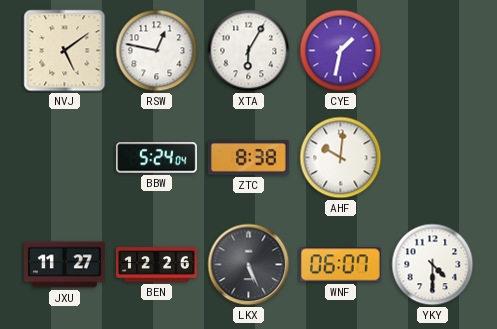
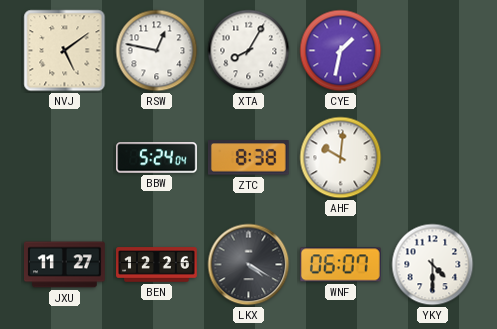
XTA: 6:05 -> 8:05
LKX: 5:26 -> 4:20
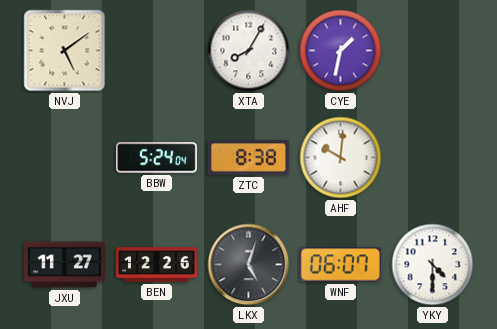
RSW: 12:47 -> none
LKX: 4:20 -> 5:03
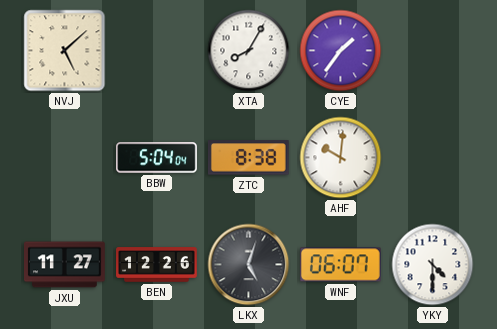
NVJ: 5:09 -> 5:08
CYE: 1:32 -> 1:36
BBW: 5:24 -> 5:04
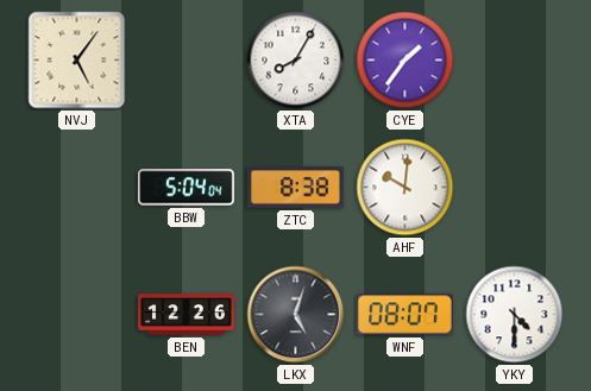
NVJ: 5:08 -> 5:06
JXU: 11:27 -> none
WNF: 06:07 -> 08:07
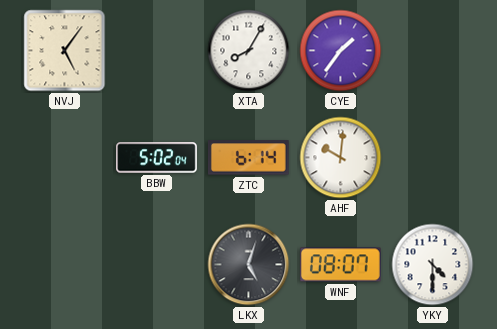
BBW: 5:04 -> 5:02
ZTC: 8:38 -> 6:14
BEN: 12:26 -> none
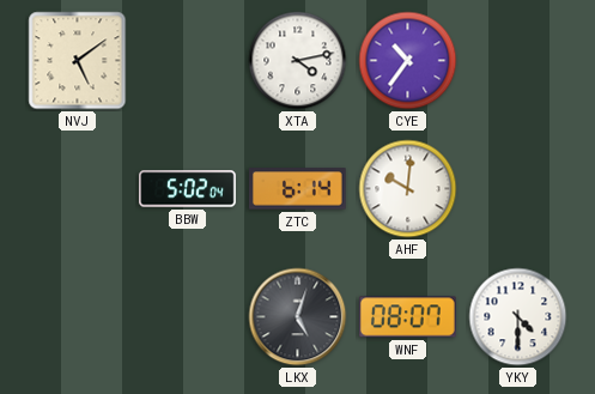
NVJ: 5:06 -> 5:09
XTA: 8:05 -> 4:13
CYE: 1:36 -> 10:36
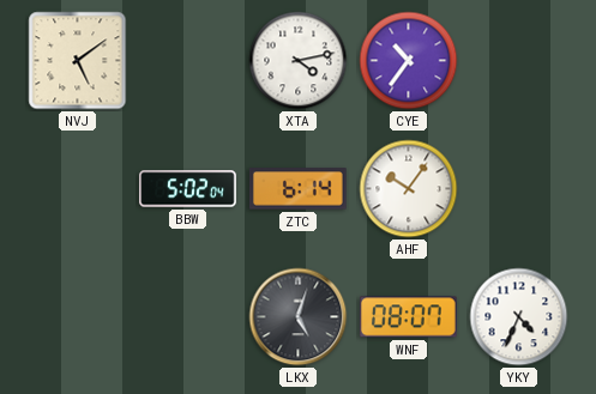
AHF: 10:01 -> 10:06
YKY: 4:30 -> 4:34
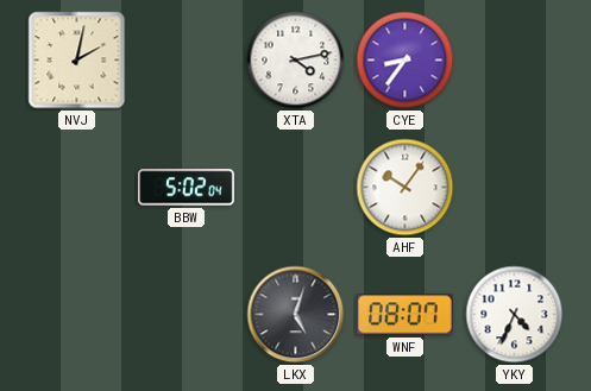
NVJ: 5:09 -> 2:02
CYE: 10:36 -> 8:36
ZTC: 6:14 -> none
